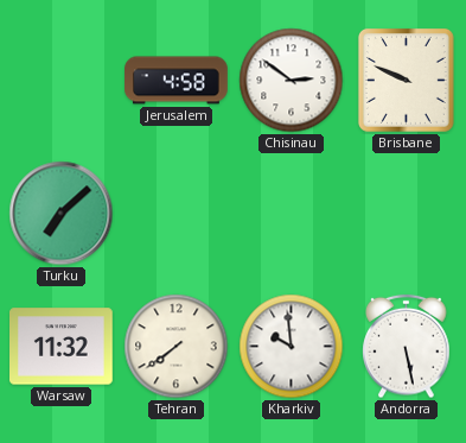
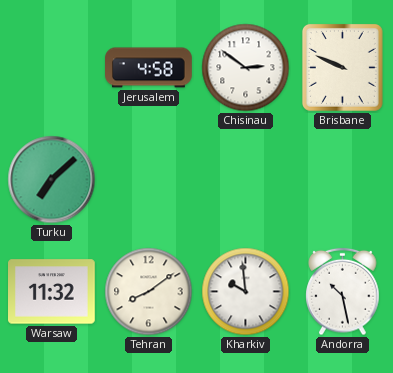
Tehran: 7:39 -> 8:09
Andorra: 5:28 -> 10:28
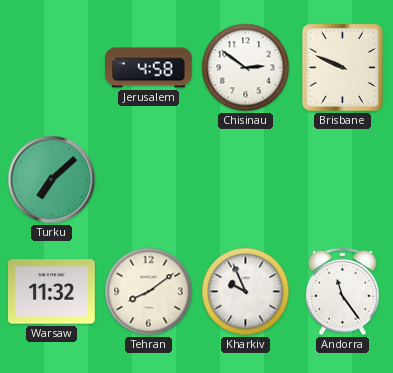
Kharkiv: 9:59 -> 9:56
Andorra: 10:28 -> 11:24
